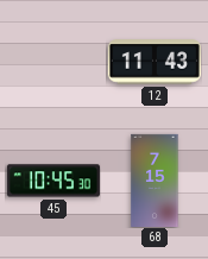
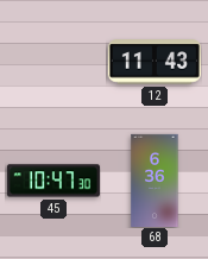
45: 10:45 -> 10:47
68: 7:15 -> 6:36
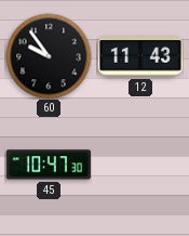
60: none -> 9:54
68: 6:36 -> none
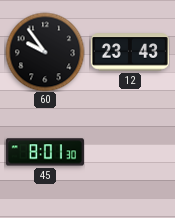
12: 11:43 -> 23:43
45: 10:47 -> 8:01
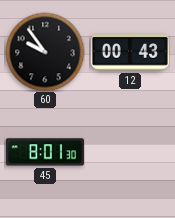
12: 23:43 -> 00:43
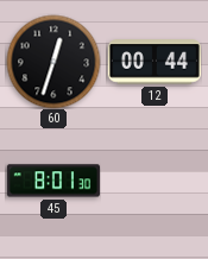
60: 9:54 -> 12:33
12: 00:43 -> 00:44
